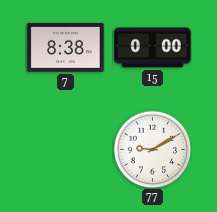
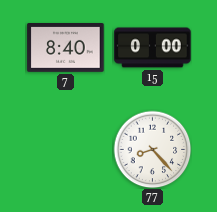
7: 8:38 -> 8:40
77: 9:10 -> 8:23
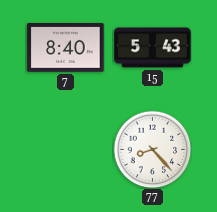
15: 0:00 -> 5:43
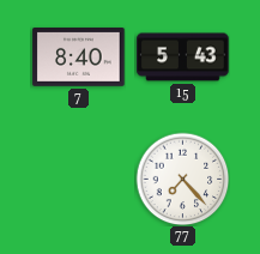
77: 8:23 -> 7:23
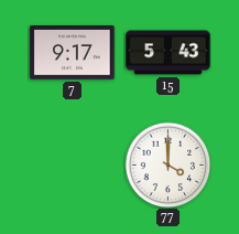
7: 8:40 -> 9:17
77: 7:23 -> 4:00
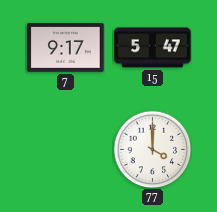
15: 5:43 -> 5:47
